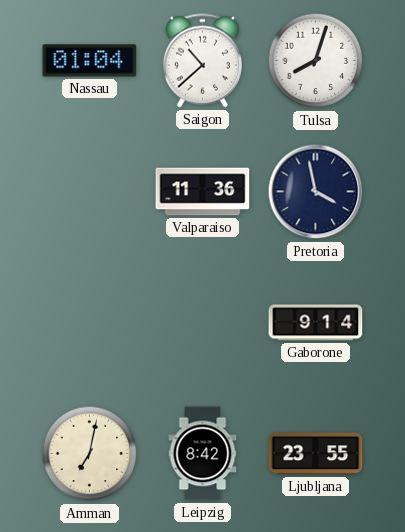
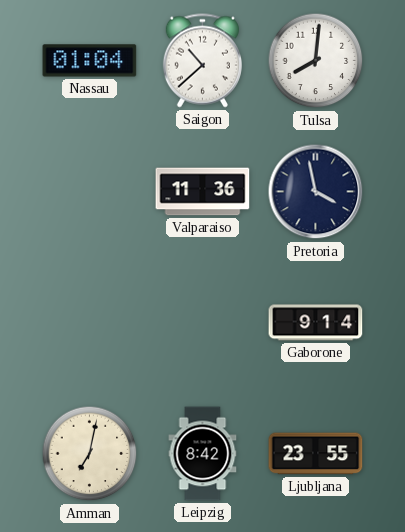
Tulsa: 8:03 -> 8:01
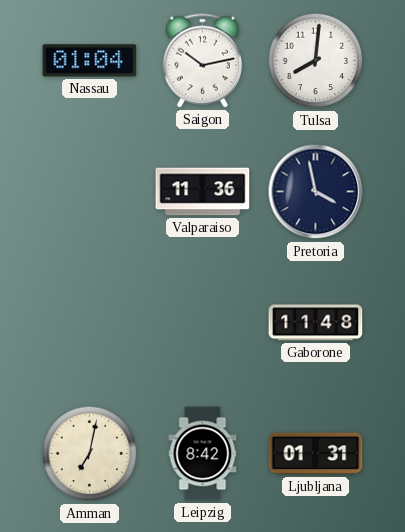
Saigon: 10:38 -> 10:13
Gaborone: 9:14 -> 11:48
Ljubljana: 23:55 -> 01:31
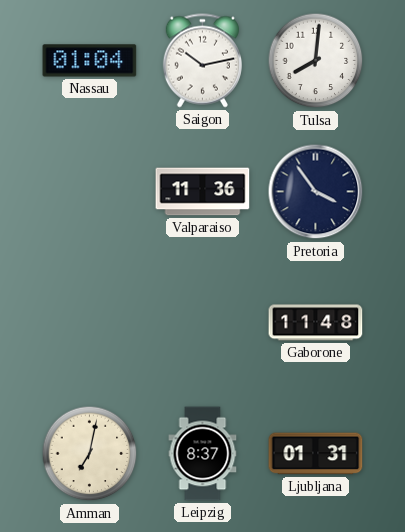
Pretoria: 3:58 -> 3:54
Leipzig: 8:42 -> 8:37
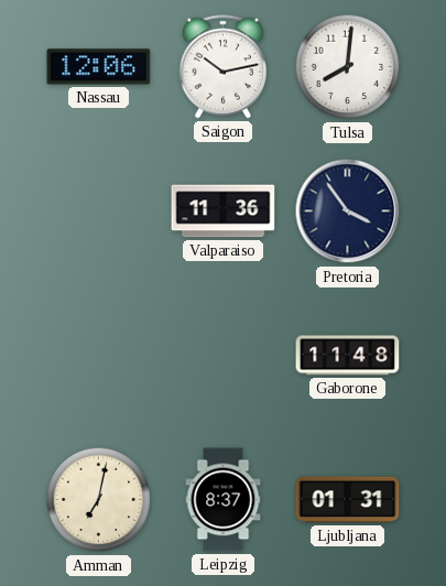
Nassau: 01:04 -> 12:06
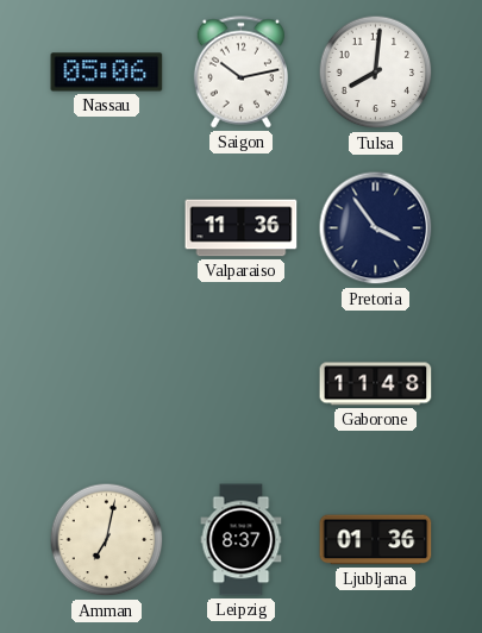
Nassau: 12:06 -> 05:06
Ljubljana: 01:31 -> 01:36
